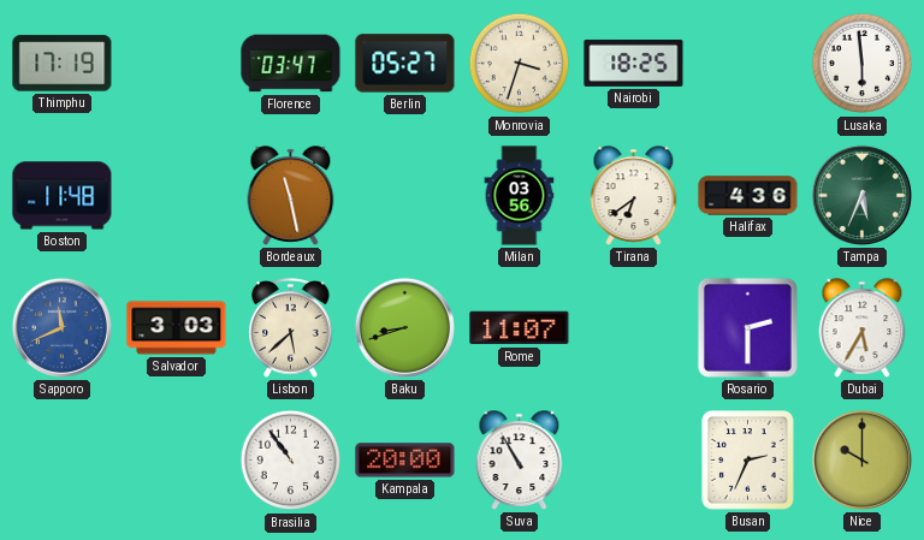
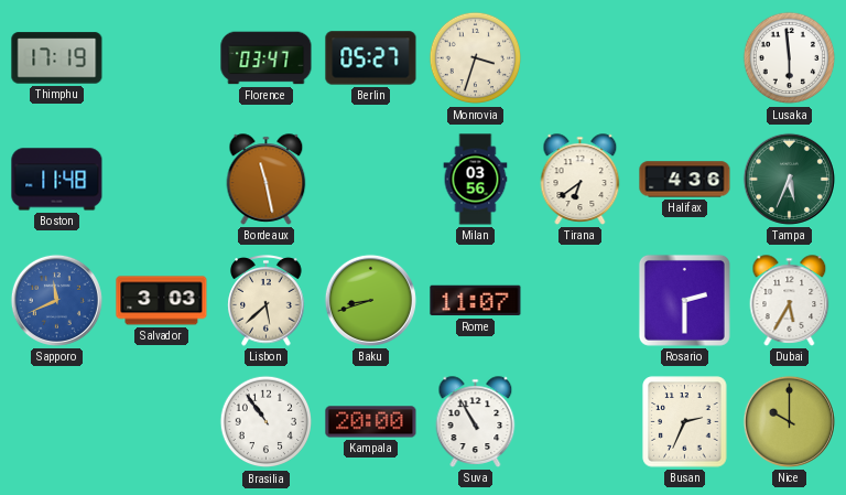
Nairobi: 18:25 -> none
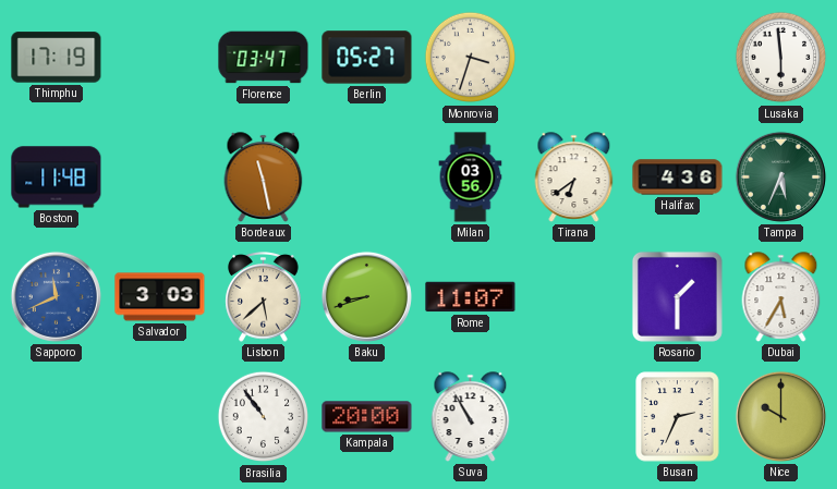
Rosario: 2:30 -> 1:30
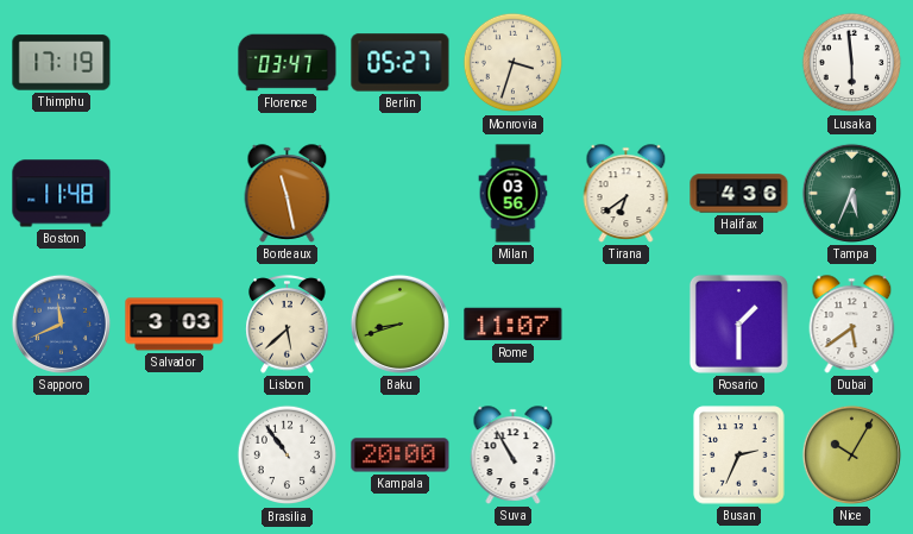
Dubai: 5:35 -> 5:39
Nice: 10:00 -> 10:05
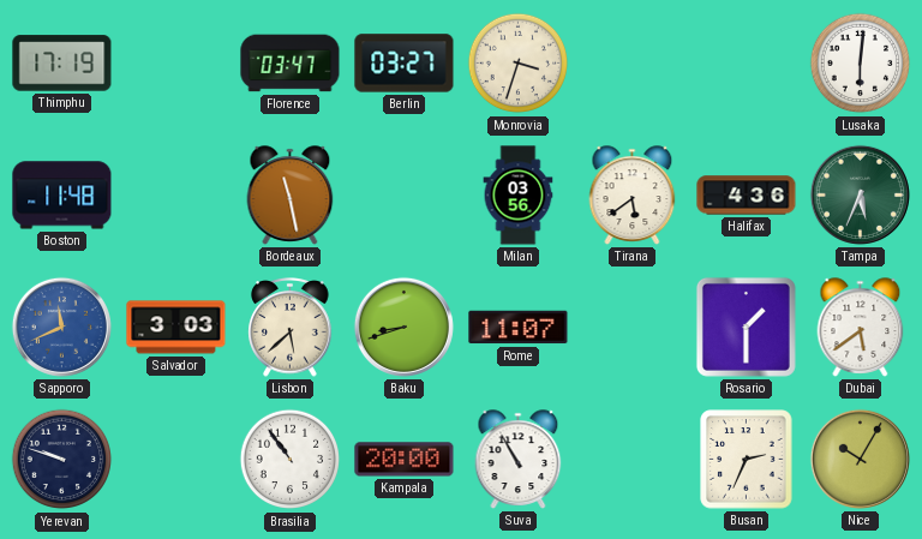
Berlin: 05:27 -> 03:27
Lusaka: 5:59 -> 6:01
Tirana: 6:39 -> 5:39
Yerevan: none -> 9:48
